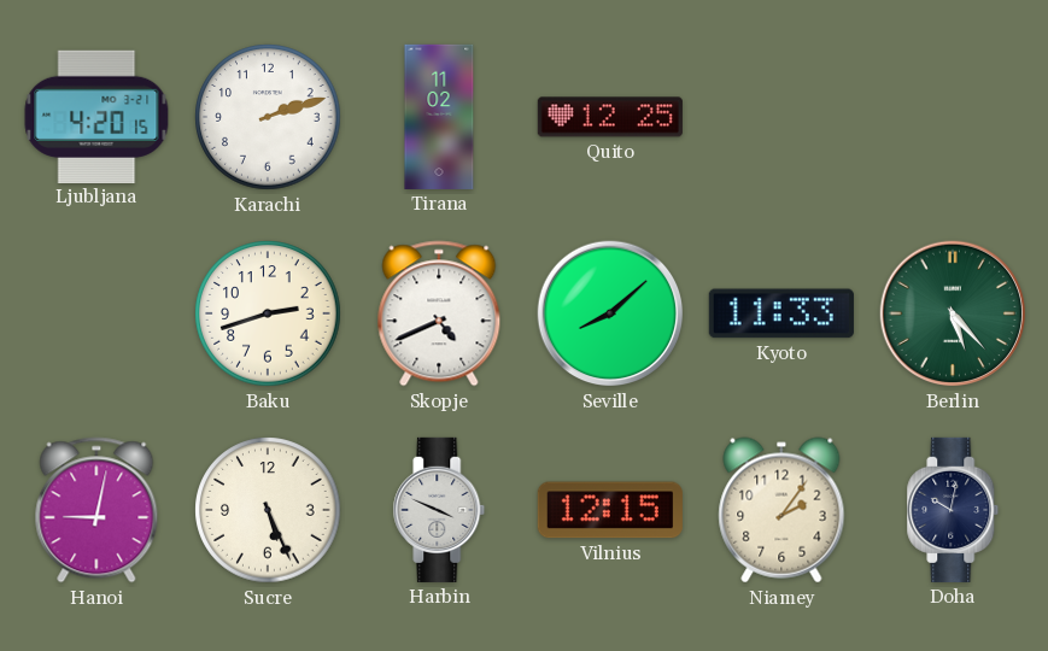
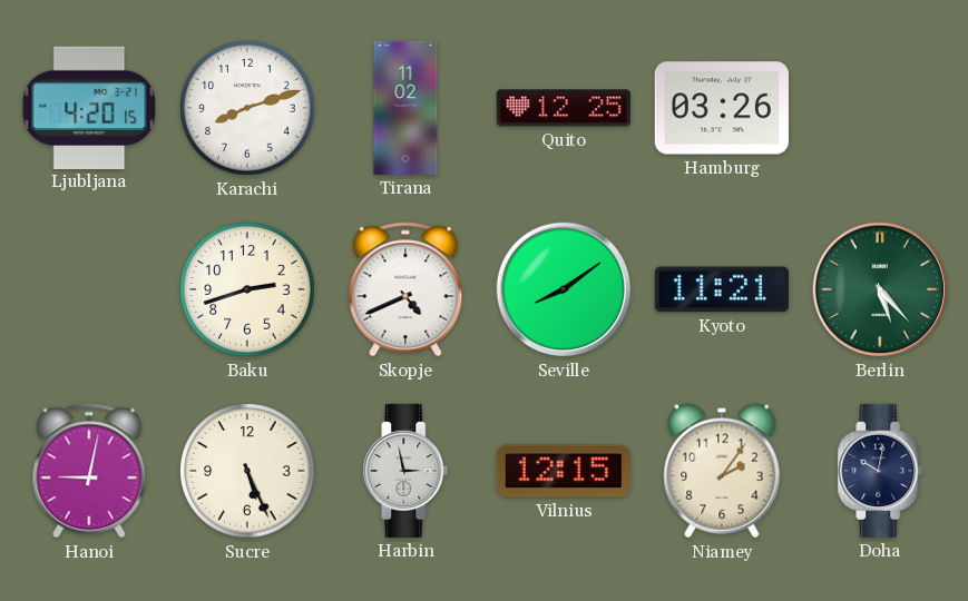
Karachi: 2:12 -> 8:12
Hamburg: none -> 03:26
Seville: 8:08 -> 8:09
Kyoto: 11:33 -> 11:21
Harbin: 3:49 -> 2:58
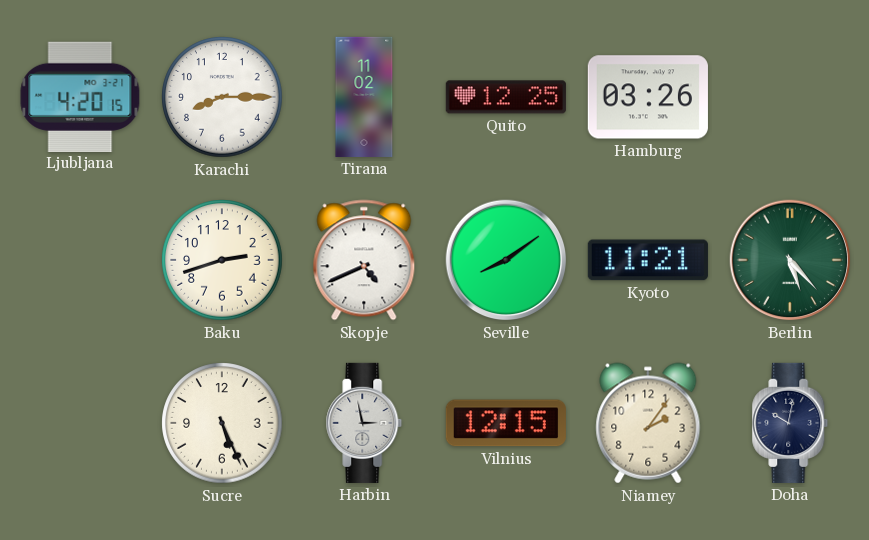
Karachi: 8:12 -> 8:15
Hanoi: 9:02 -> none
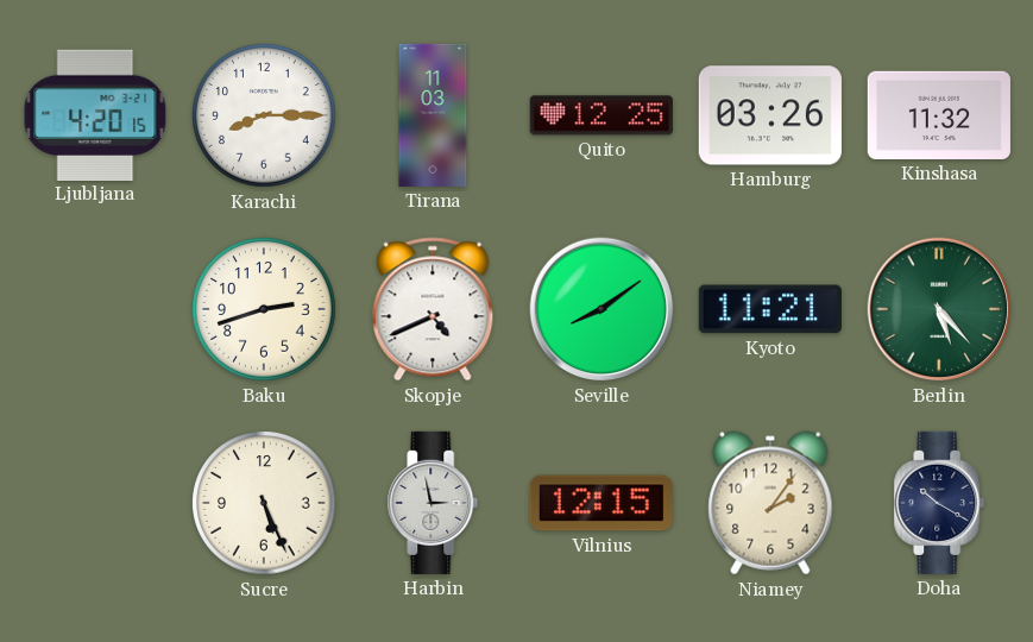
Tirana: 11:02 -> 11:03
Kinshasa: none -> 11:32
Doha: 10:02 -> 10:20
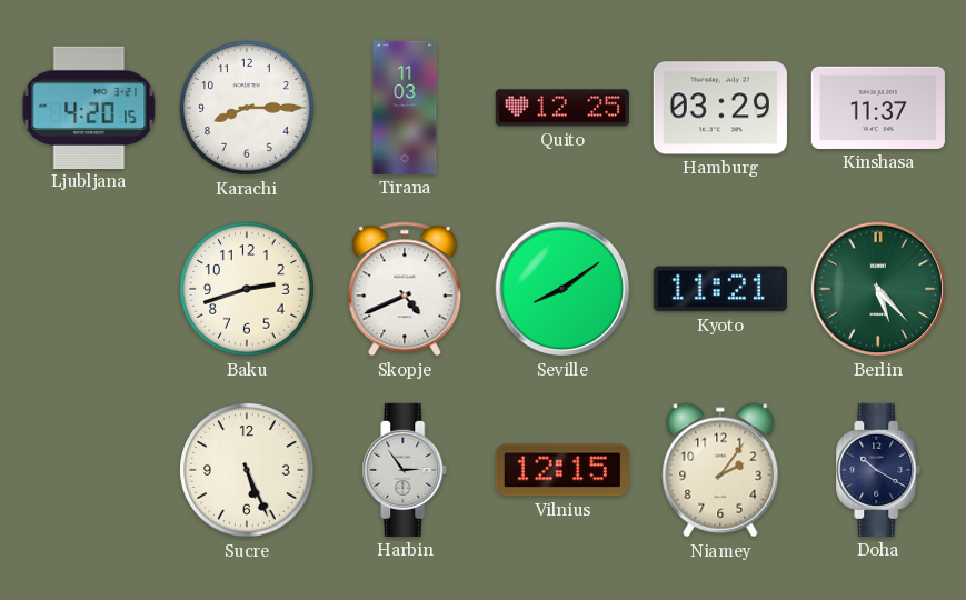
Hamburg: 03:26 -> 03:29
Kinshasa: 11:32 -> 11:37
Harbin: 2:58 -> 2:54
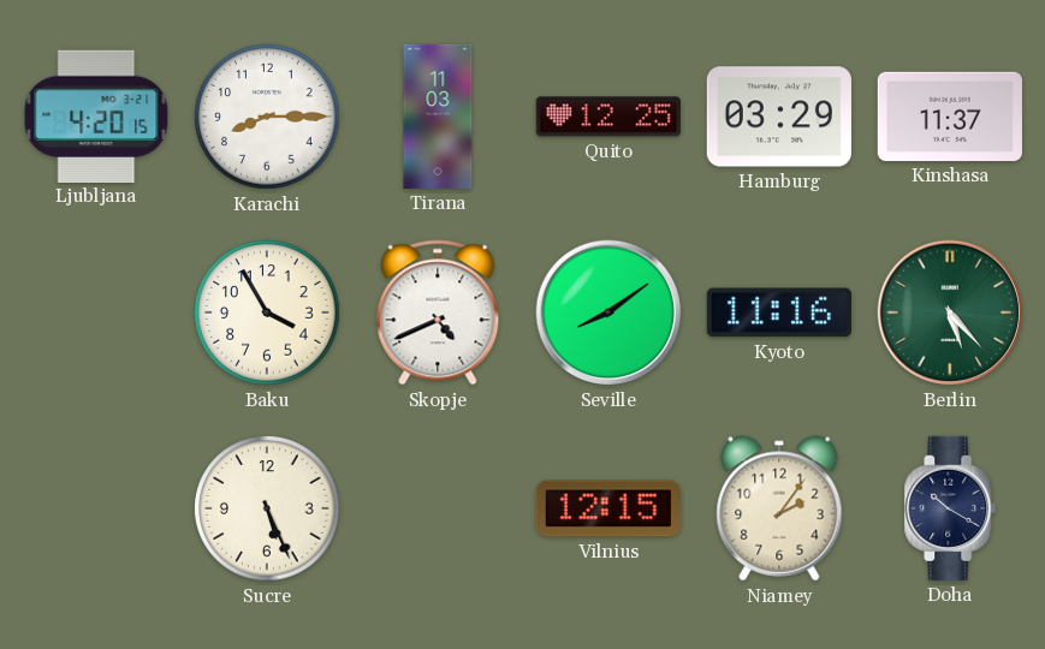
Baku: 2:42 -> 3:55
Kyoto: 11:21 -> 11:16
Harbin: 2:54 -> none
